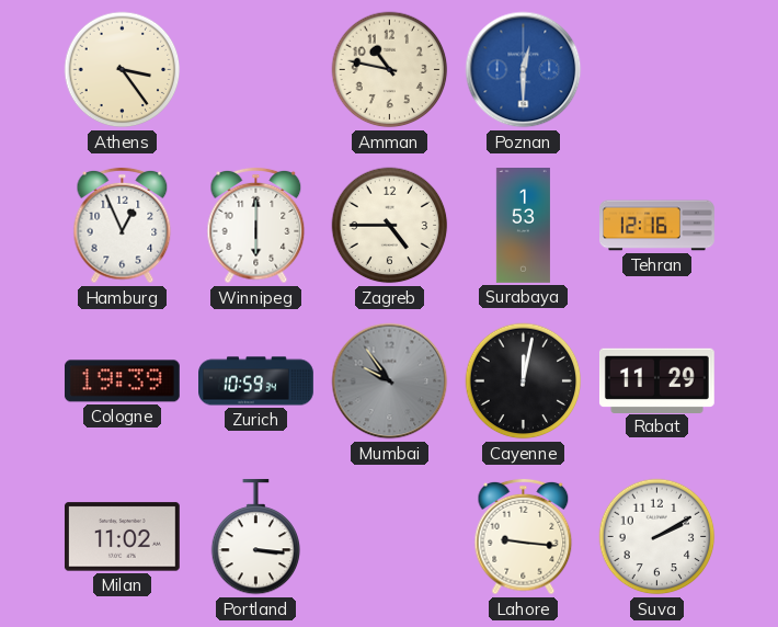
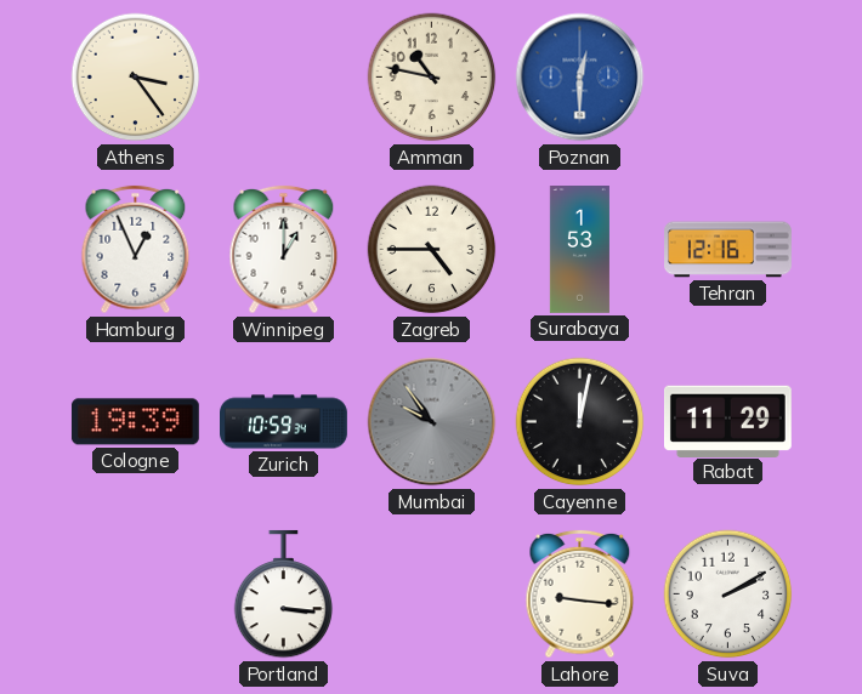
Winnipeg: 6:00 -> 1:00
Milan: 11:02 -> none
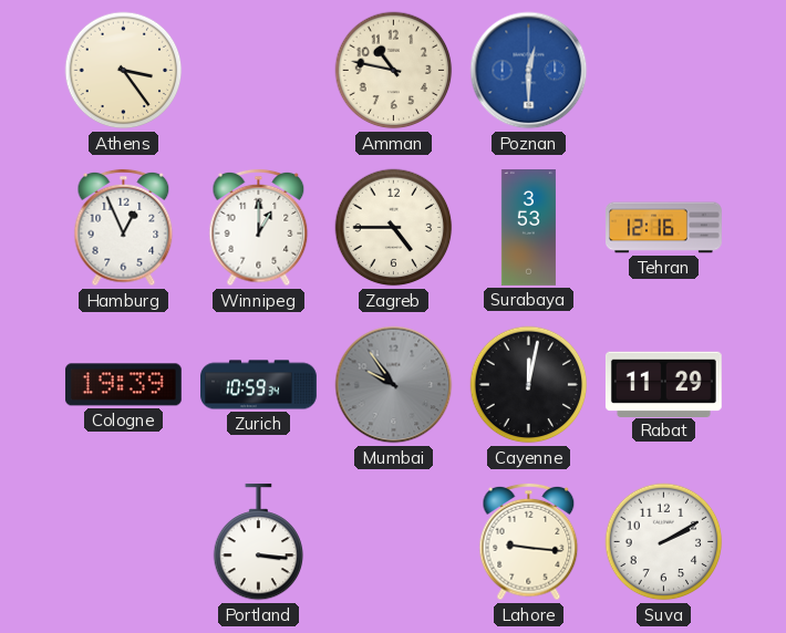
Surabaya: 1:53 -> 3:53
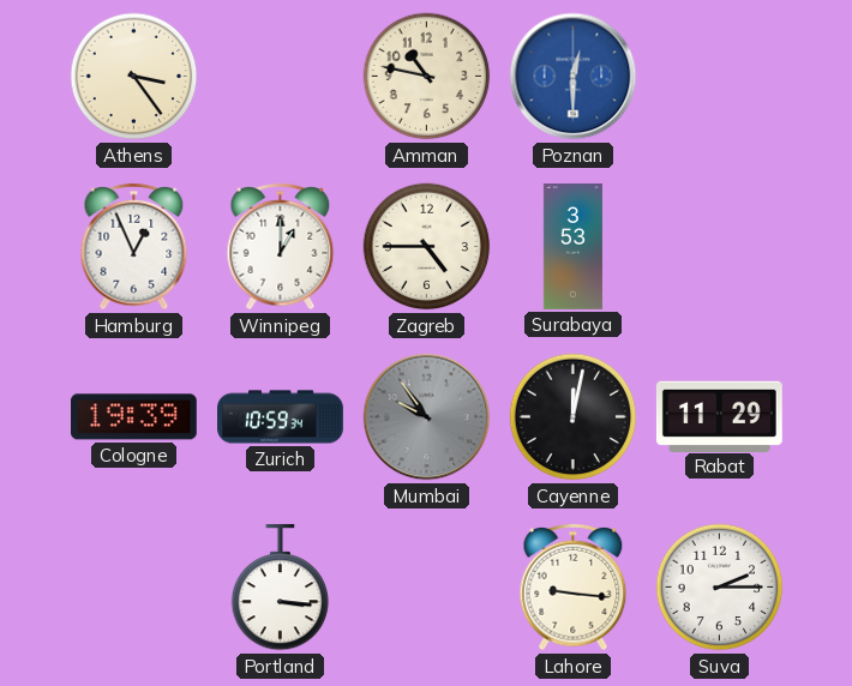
Tehran: 12:16 -> none
Suva: 2:10 -> 2:15
